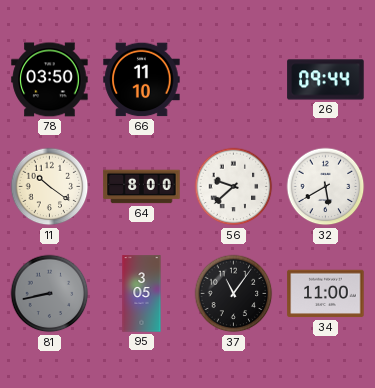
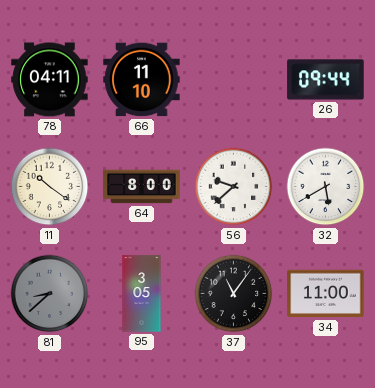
78: 03:50 -> 04:11
81: 8:43 -> 8:38
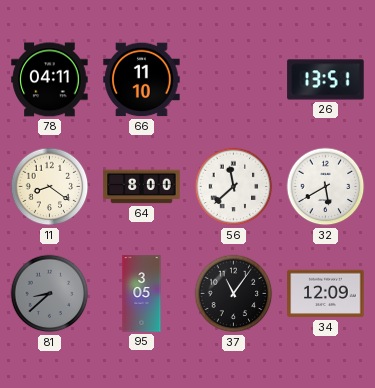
26: 09:44 -> 13:51
11: 10:21 -> 8:21
56: 9:38 -> 11:38
34: 11:00 -> 12:09
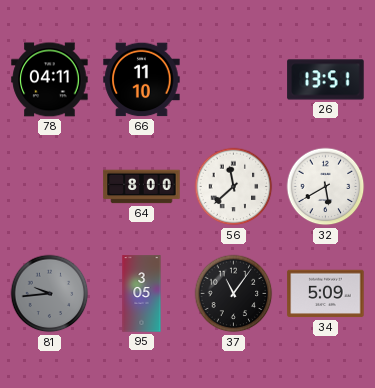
11: 8:21 -> none
81: 8:38 -> 9:44
34: 12:09 -> 5:09
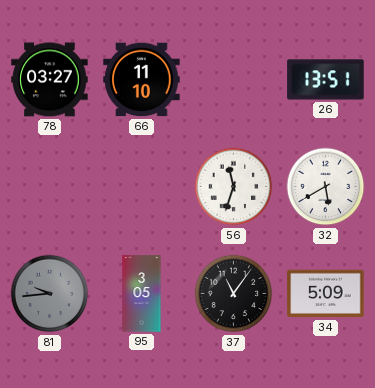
78: 04:11 -> 03:27
64: 8:00 -> none
56: 11:38 -> 11:33
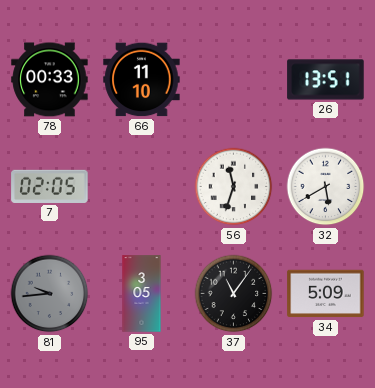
78: 03:27 -> 00:33
7: none -> 02:05
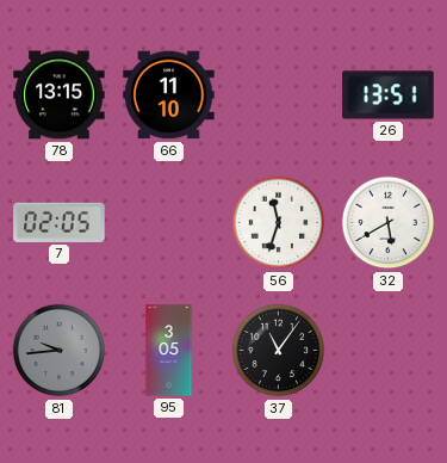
78: 00:33 -> 13:15
34: 5:09 -> none
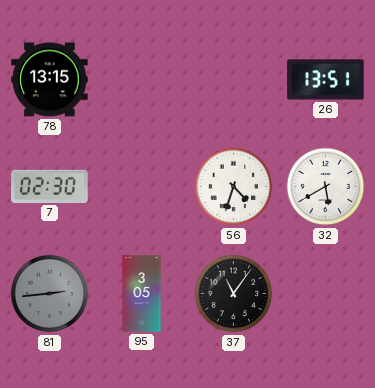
66: 11:10 -> none
7: 02:05 -> 02:30
56: 11:33 -> 4:33
81: 9:44 -> 2:44
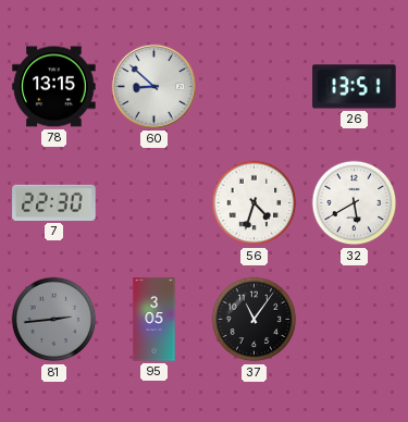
60: none -> 8:52
7: 02:30 -> 22:30
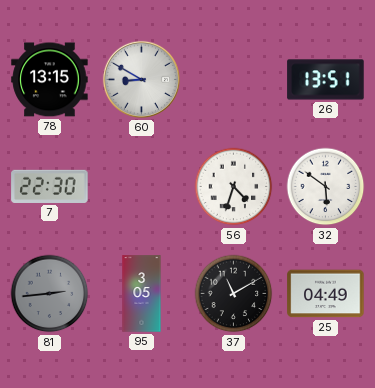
60: 8:52 -> 8:50
32: 5:40 -> 5:51
37: 11:06 -> 11:10
25: none -> 04:49
